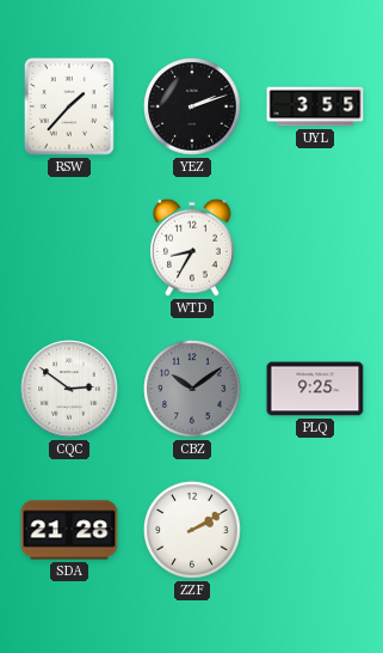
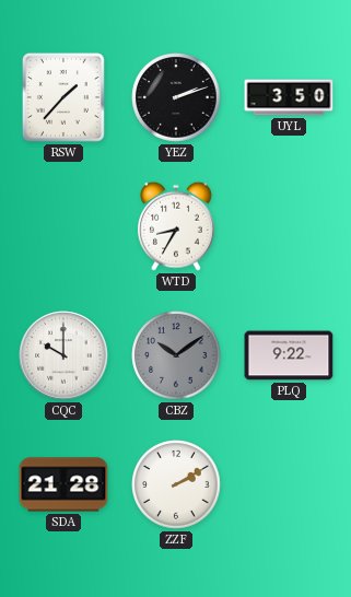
UYL: 3:55 -> 3:50
CQC: 2:51 -> 10:00
PLQ: 9:25 -> 9:22
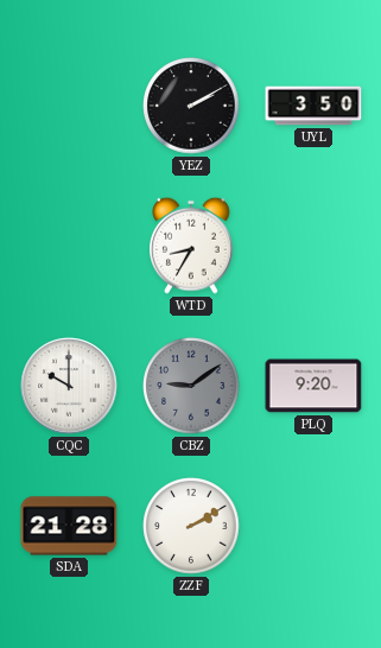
RSW: 1:37 -> none
YEZ: 2:12 -> 2:10
CBZ: 10:09 -> 9:09
PLQ: 9:22 -> 9:20
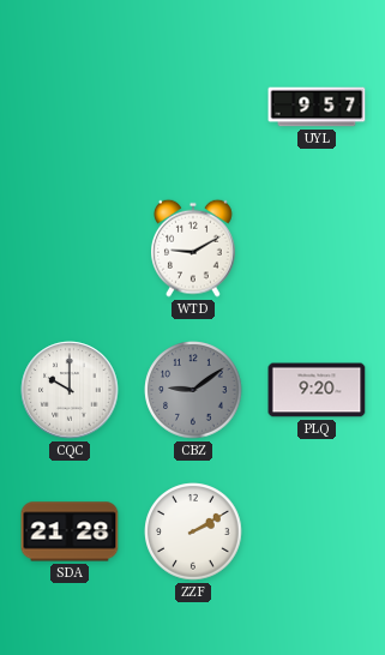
YEZ: 2:10 -> none
UYL: 3:50 -> 9:57
WTD: 8:35 -> 9:10
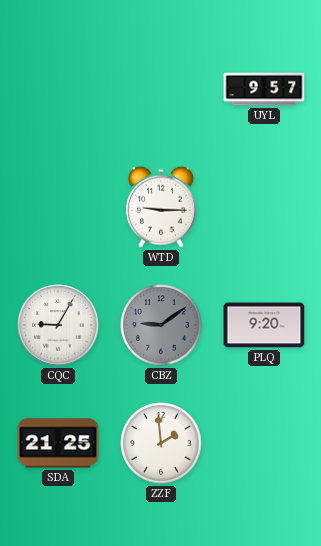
WTD: 9:10 -> 9:15
CQC: 10:00 -> 9:05
SDA: 21:28 -> 21:25
ZZF: 2:10 -> 1:59
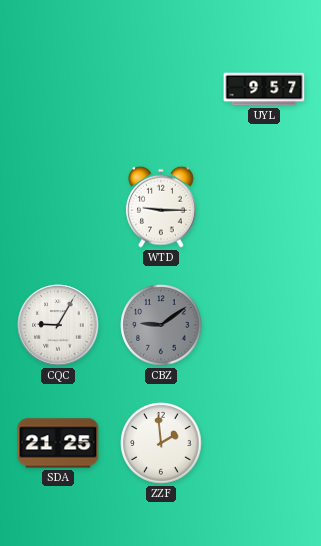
PLQ: 9:20 -> none
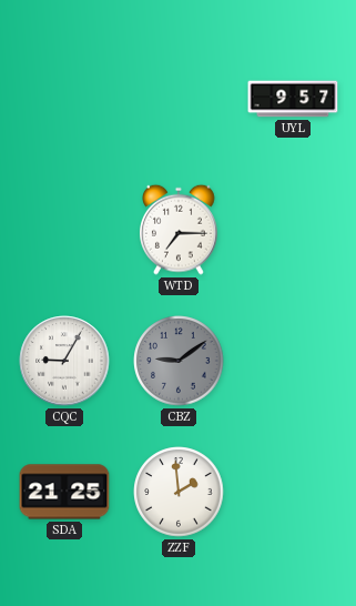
WTD: 9:15 -> 7:15
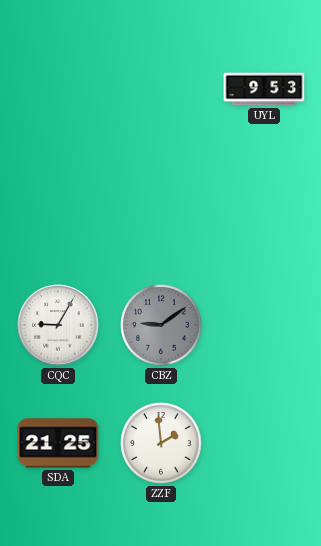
UYL: 9:57 -> 9:53
WTD: 7:15 -> none
